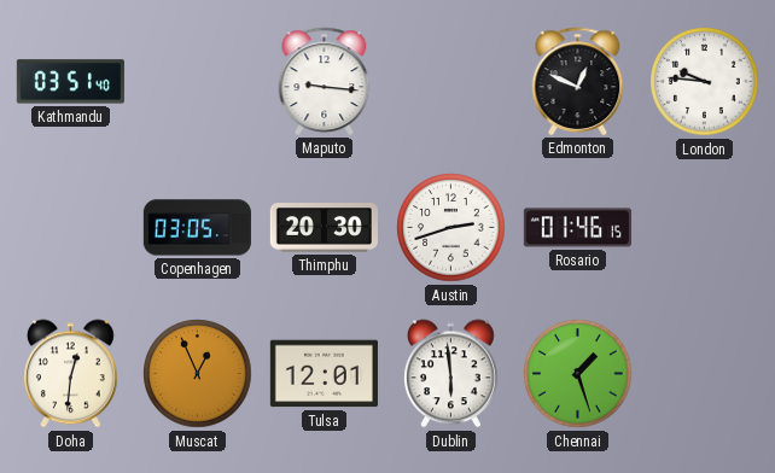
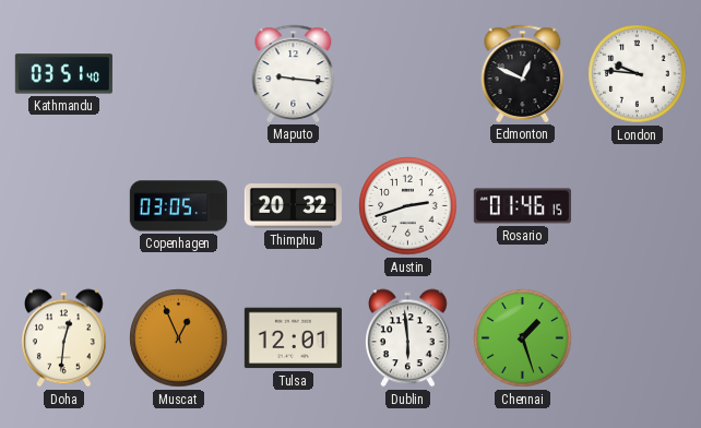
Thimphu: 20:30 -> 20:32
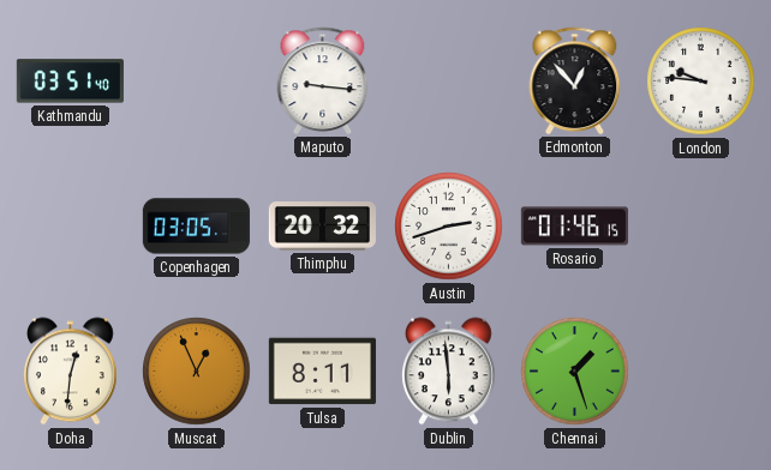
Edmonton: 12:49 -> 12:53
Tulsa: 12:01 -> 8:11
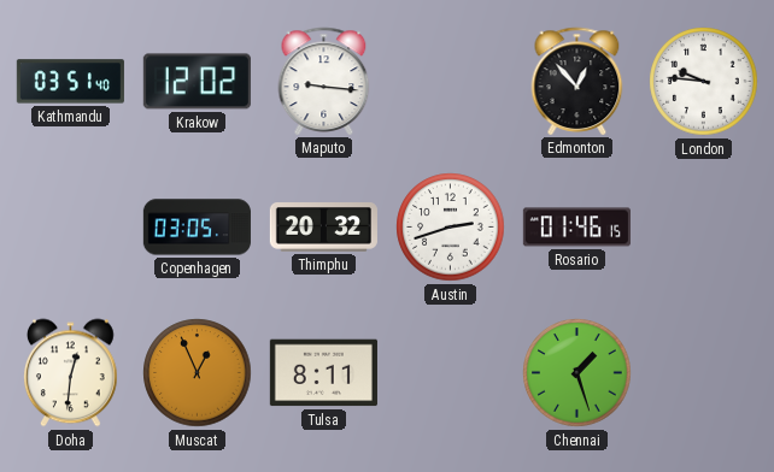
Krakow: none -> 12:02
Dublin: 5:59 -> none
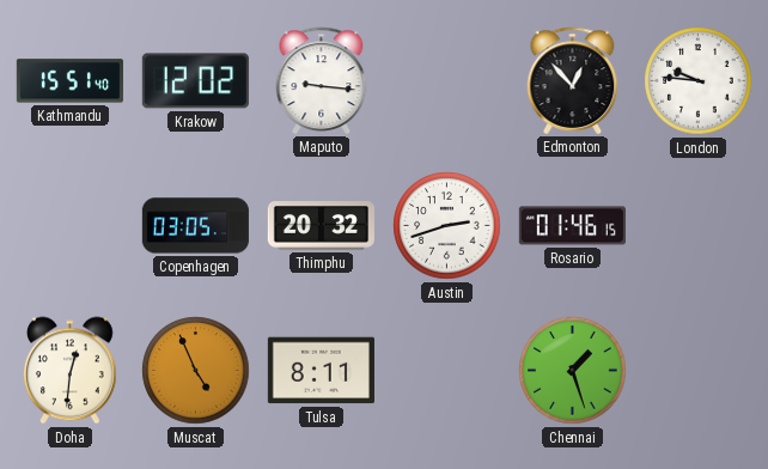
Kathmandu: 03:51 -> 15:51
Muscat: 12:56 -> 4:56
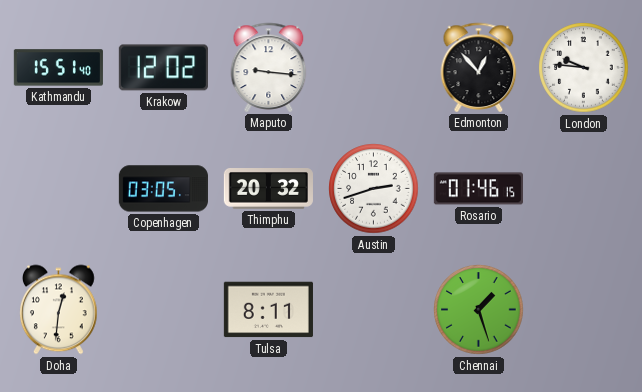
Muscat: 4:56 -> none
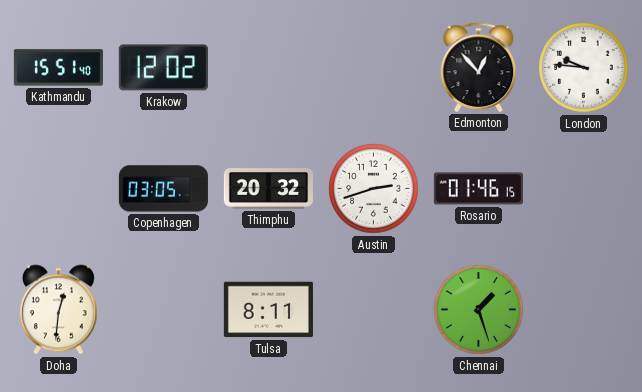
Maputo: 9:16 -> none
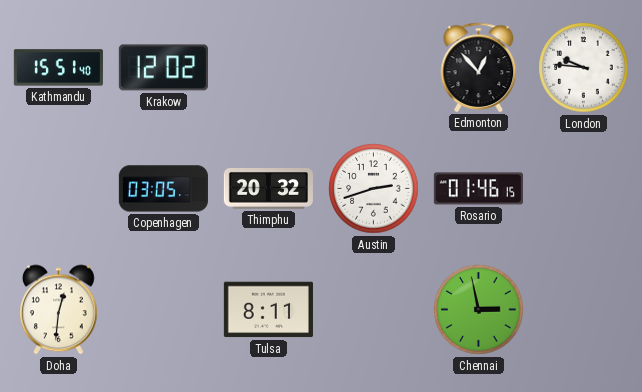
Chennai: 1:27 -> 2:58
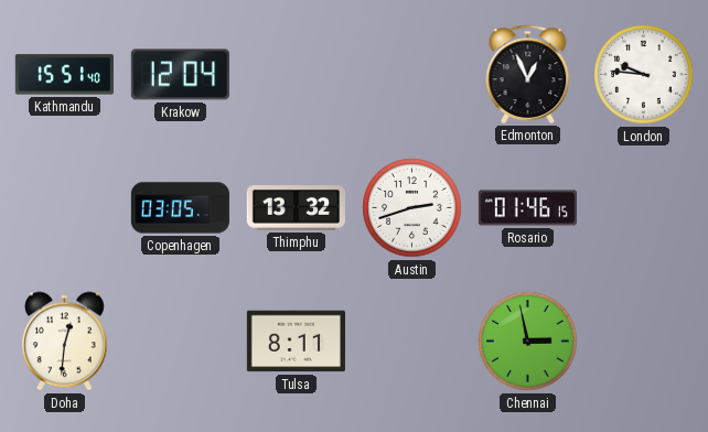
Krakow: 12:02 -> 12:04
Edmonton: 12:53 -> 12:56
Thimphu: 20:32 -> 13:32
